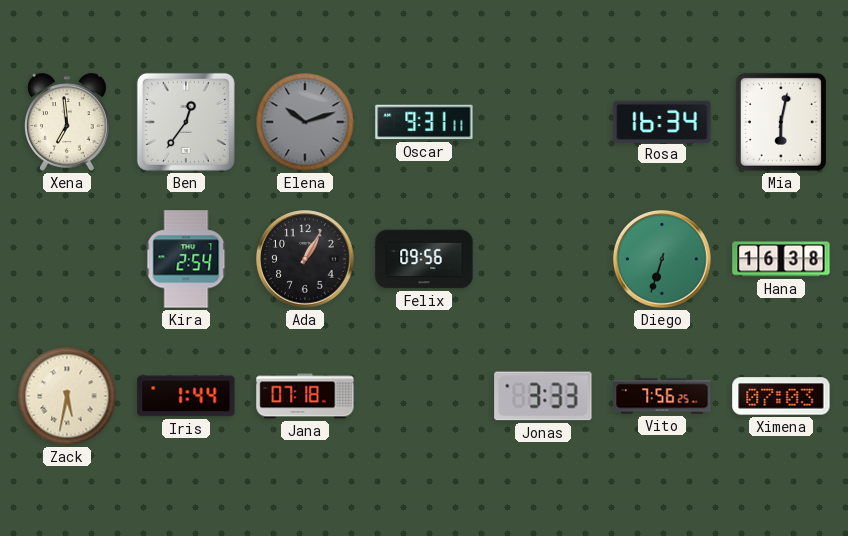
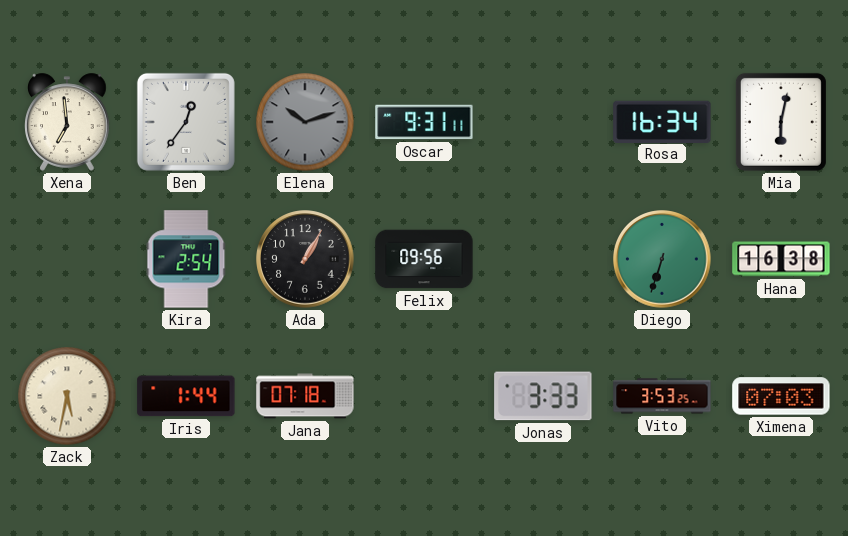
Vito: 7:56 -> 3:53
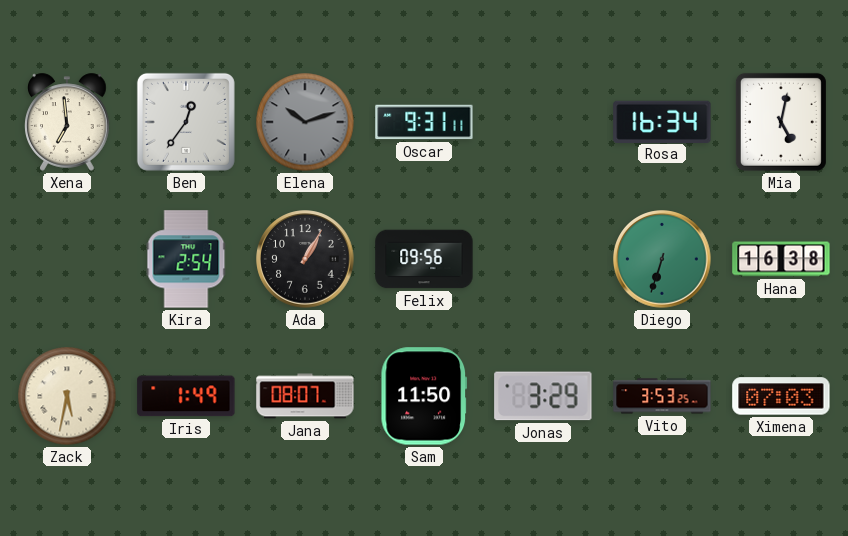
Mia: 6:02 -> 5:02
Iris: 1:44 -> 1:49
Jana: 07:18 -> 08:07
Sam: none -> 11:50
Jonas: 3:33 -> 3:29
